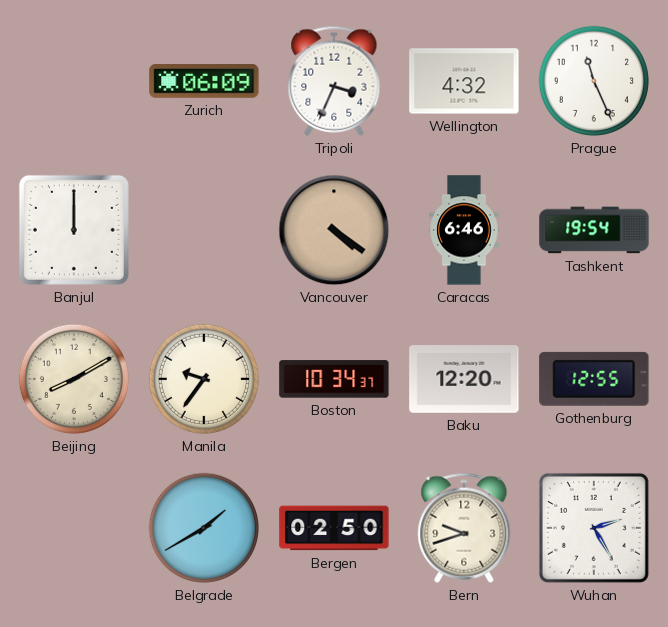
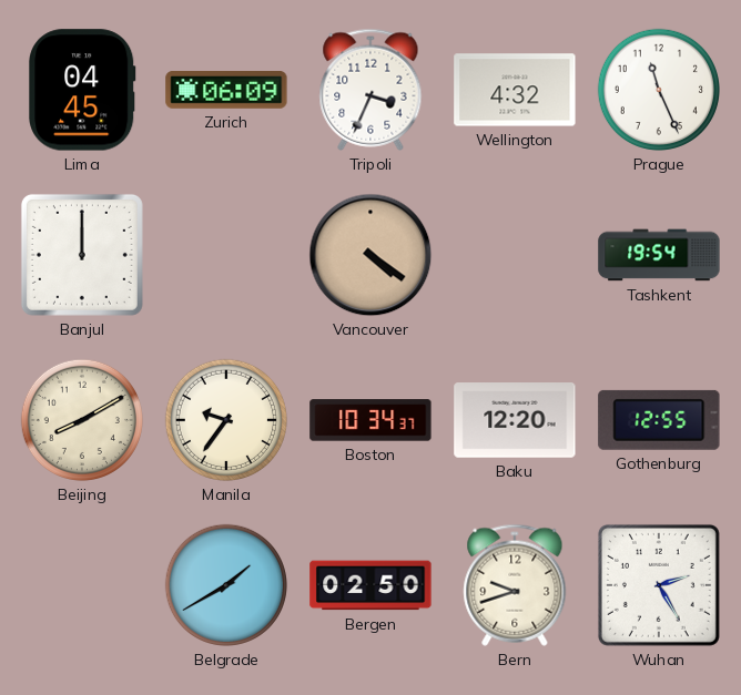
Lima: none -> 04:45
Caracas: 6:46 -> none
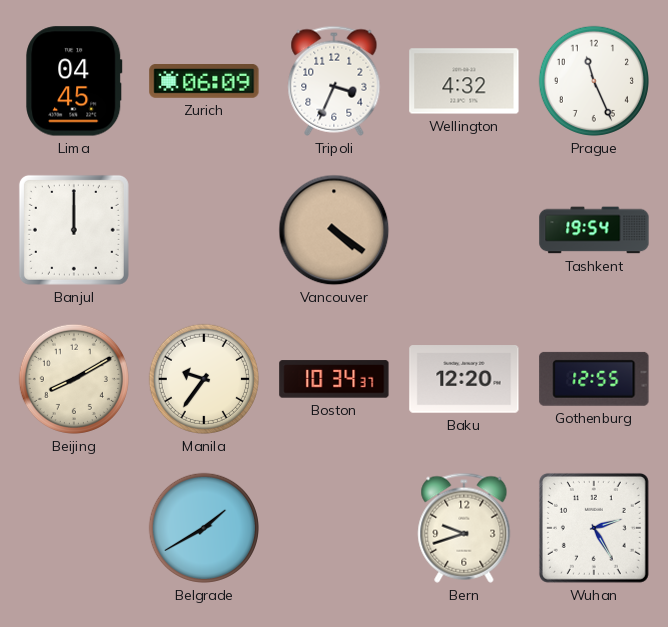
Bergen: 02:50 -> none
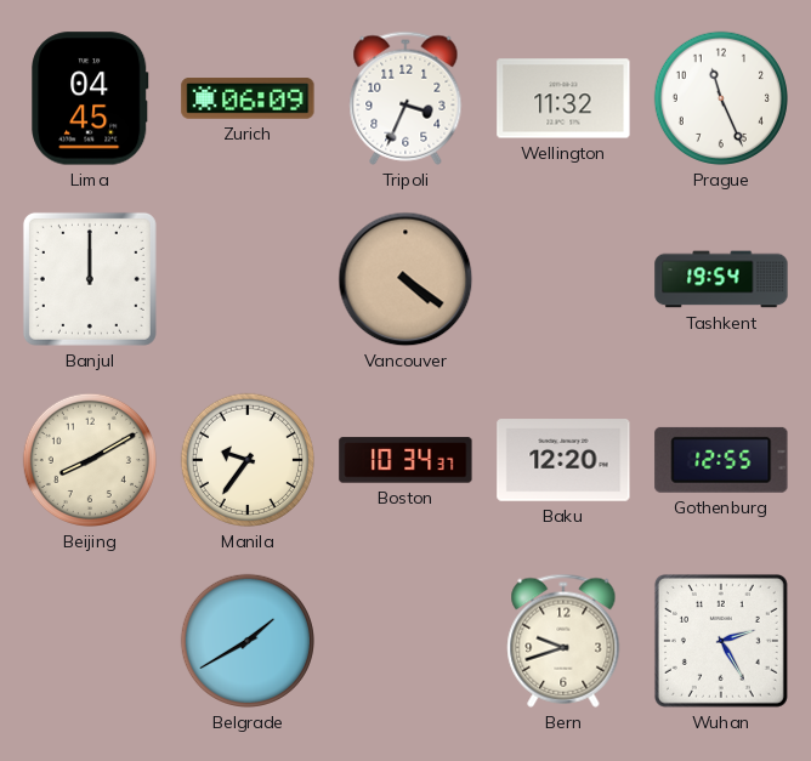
Wellington: 4:32 -> 11:32
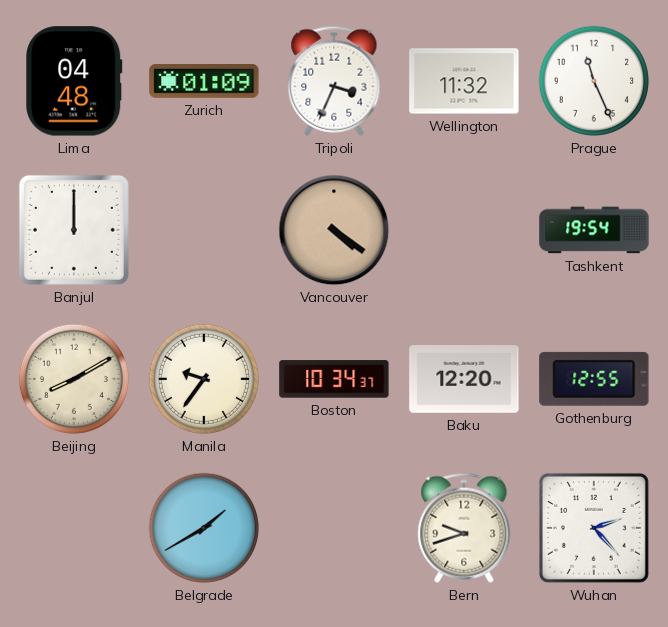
Lima: 04:45 -> 04:48
Zurich: 06:09 -> 01:09
Wuhan: 2:25 -> 2:23
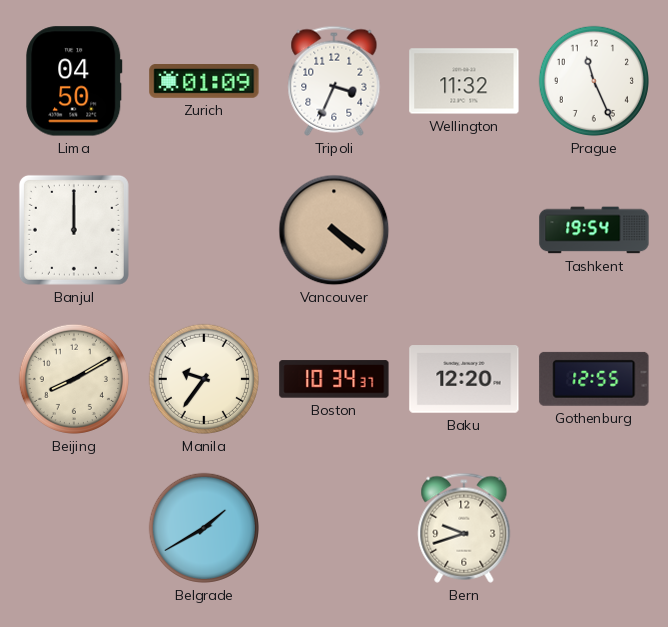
Lima: 04:48 -> 04:50
Wuhan: 2:23 -> none
